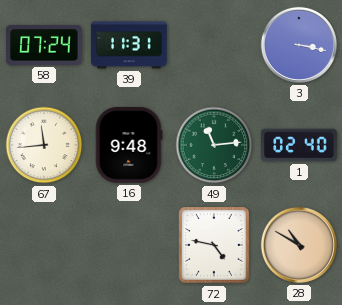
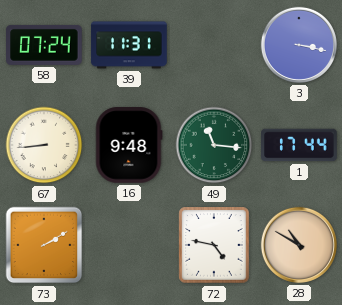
67: 11:44 -> 8:44
49: 11:14 -> 11:16
1: 02:40 -> 17:44
73: none -> 2:10
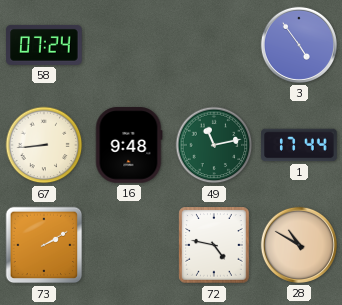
39: 11:31 -> none
3: 3:17 -> 4:54
49: 11:16 -> 11:13
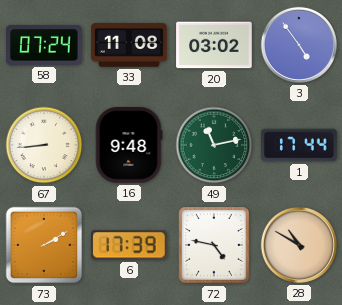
33: none -> 11:08
20: none -> 03:02
6: none -> 17:39
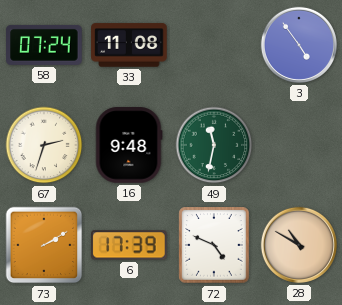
20: 03:02 -> none
67: 8:44 -> 2:33
49: 11:13 -> 11:32
1: 17:44 -> none
72: 4:47 -> 4:49
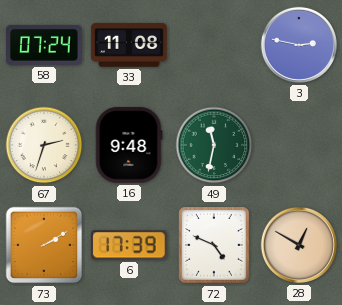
3: 4:54 -> 2:47
28: 10:50 -> 12:50
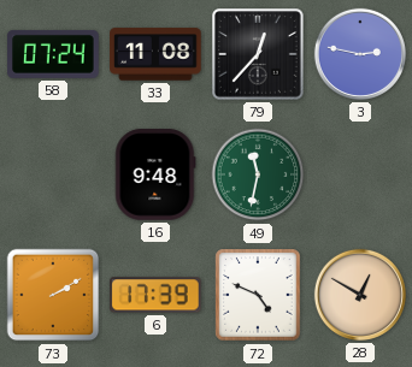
79: none -> 12:37
67: 2:33 -> none
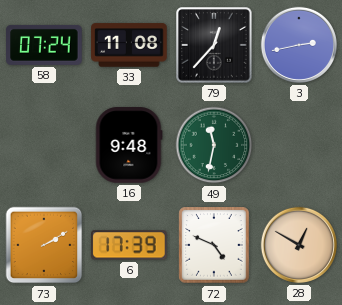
3: 2:47 -> 2:43
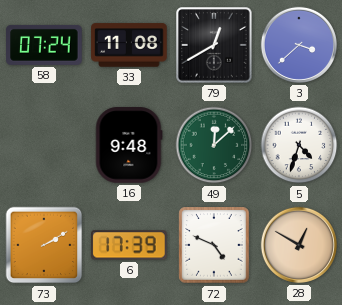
79: 12:37 -> 12:40
3: 2:43 -> 3:38
49: 11:32 -> 12:08
5: none -> 4:33
